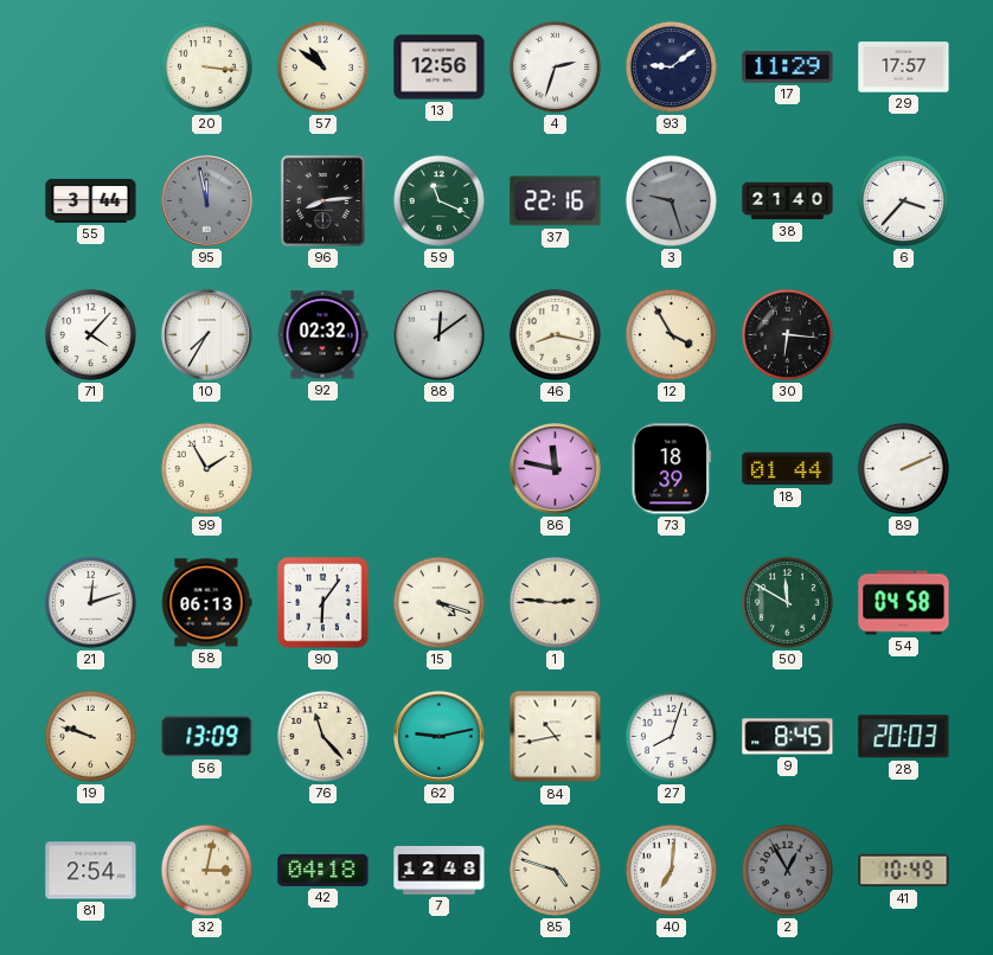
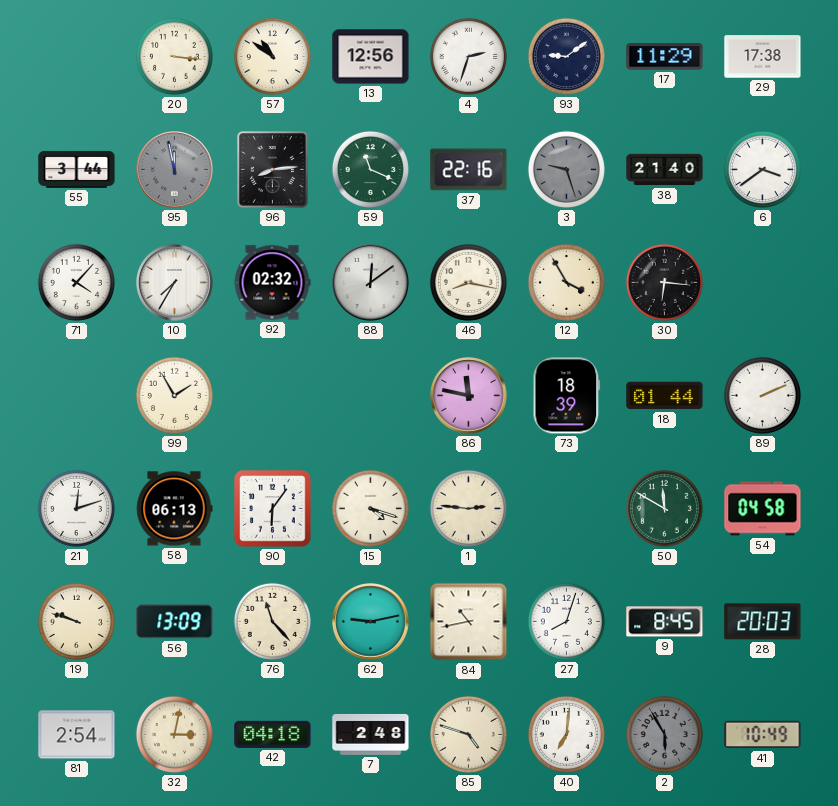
29: 17:57 -> 17:38
6: 3:37 -> 3:39
7: 12:48 -> 2:48
2: 12:55 -> 5:55
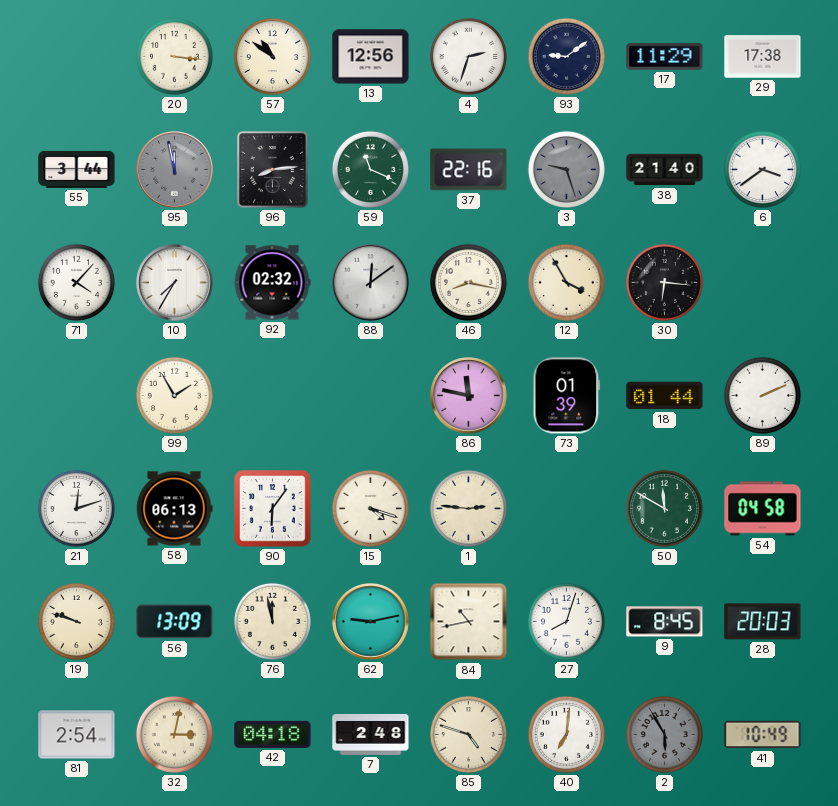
73: 18:39 -> 01:39
76: 11:23 -> 11:58
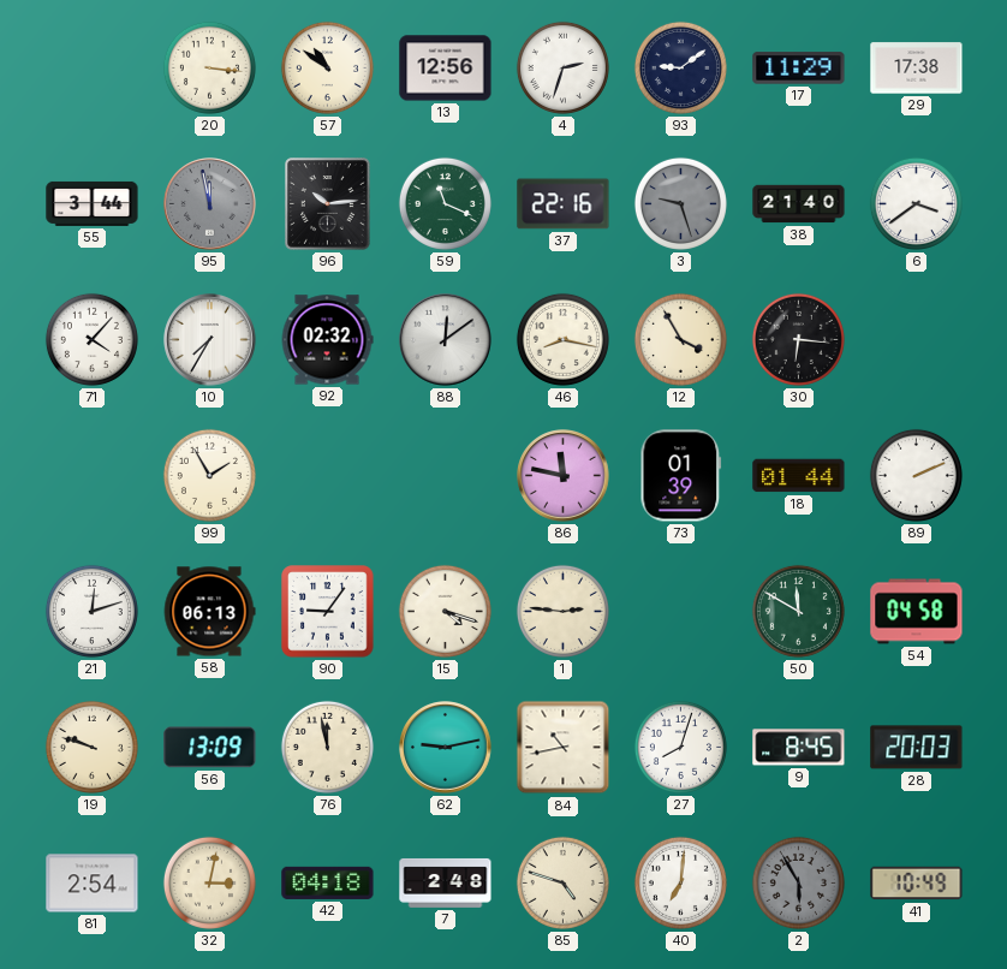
96: 8:14 -> 10:14
90: 6:06 -> 9:06
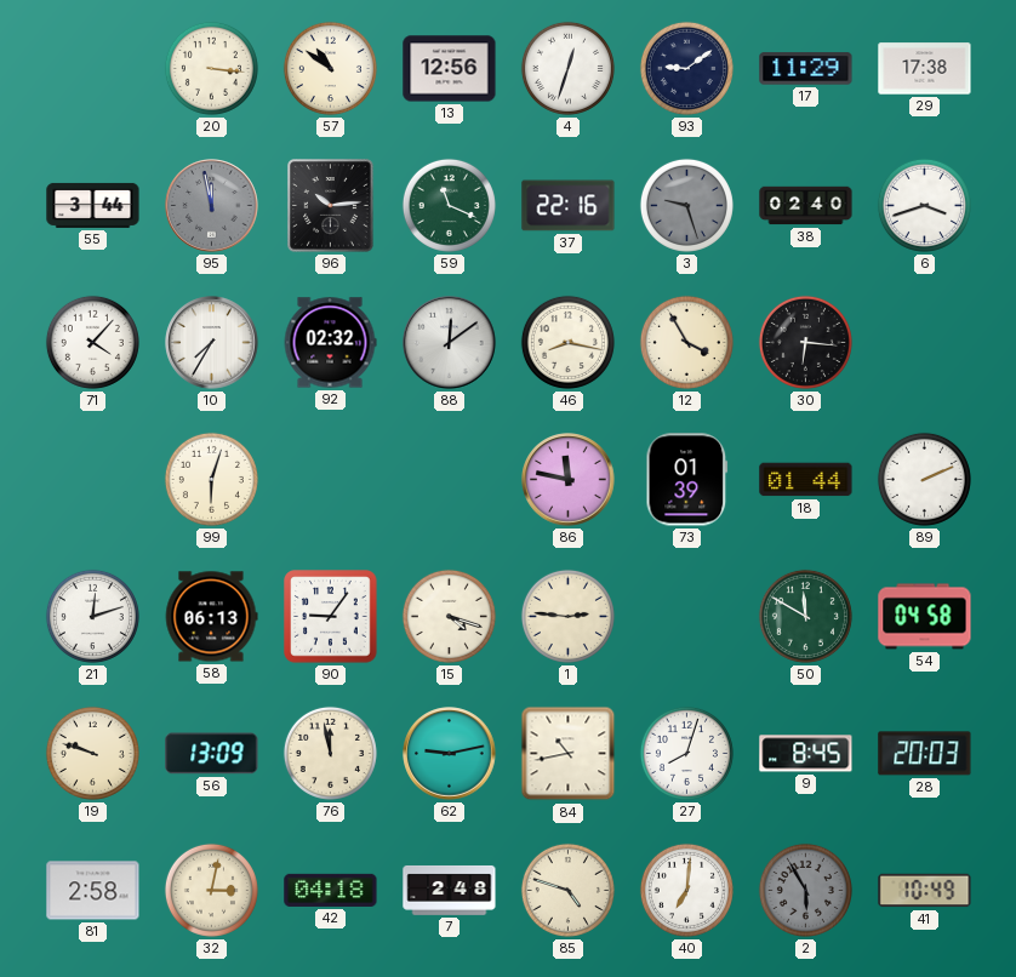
4: 2:33 -> 12:33
38: 21:40 -> 02:40
6: 3:39 -> 3:42
99: 1:55 -> 6:03
81: 2:54 -> 2:58
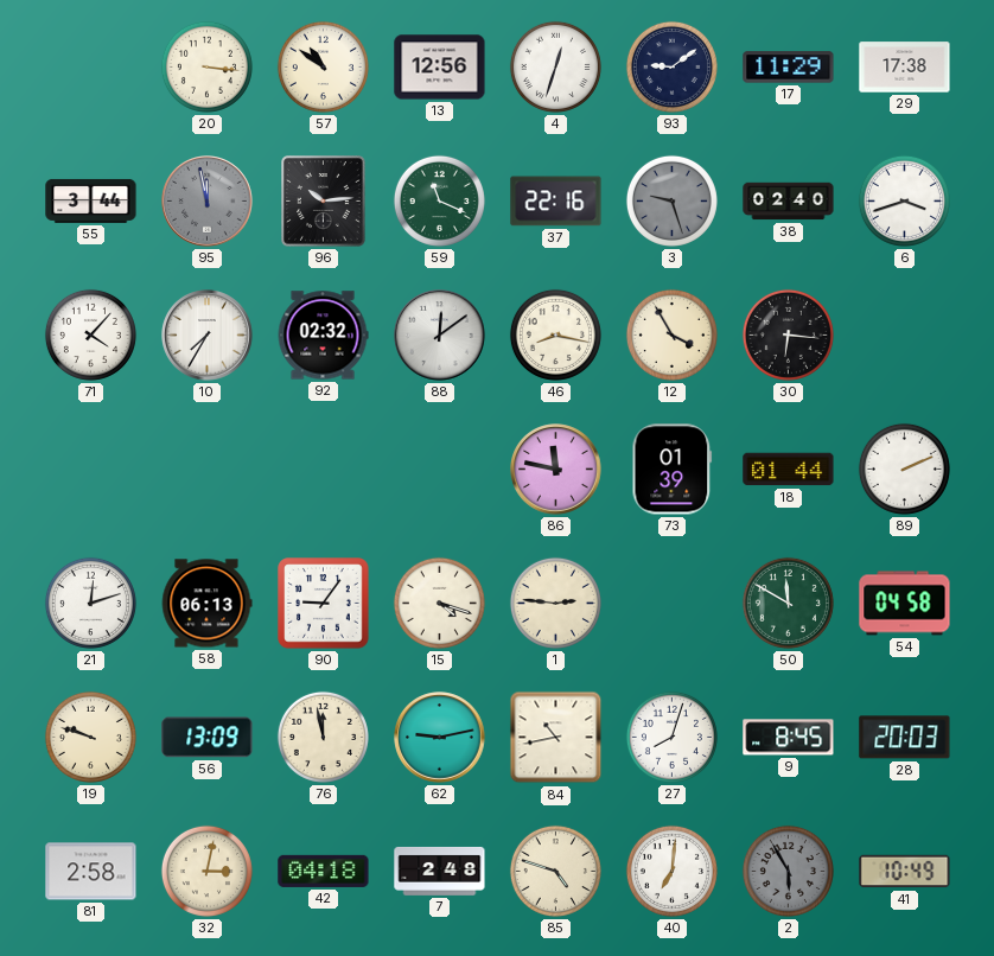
99: 6:03 -> none
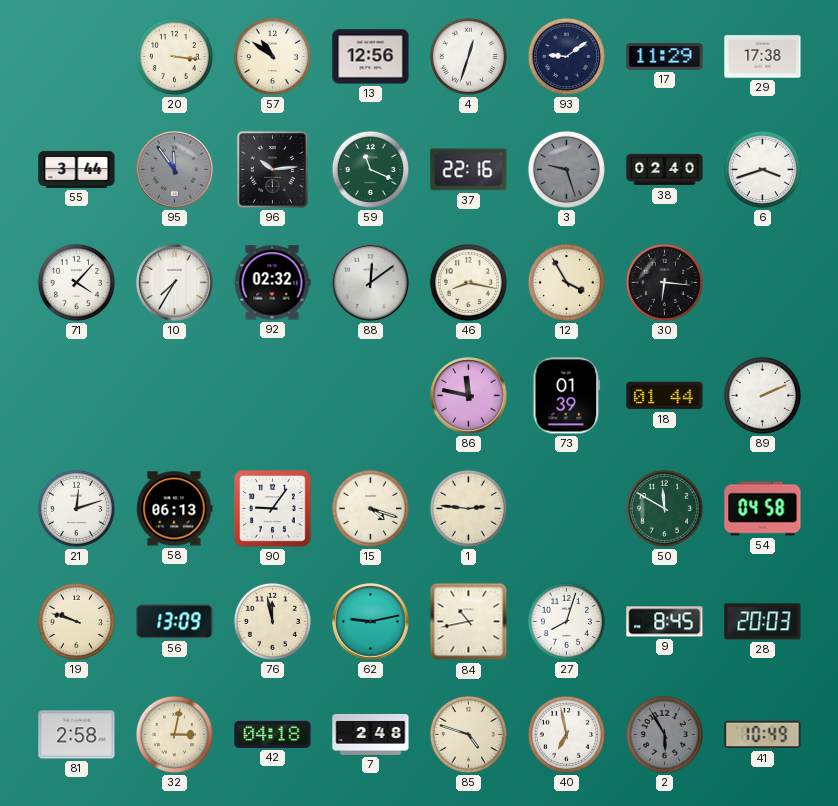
95: 11:58 -> 11:54
40: 7:01 -> 6:58
